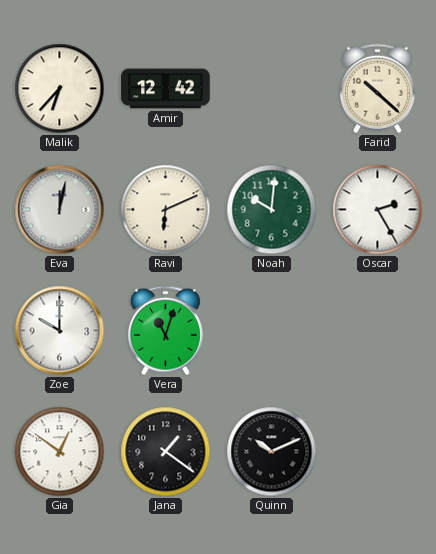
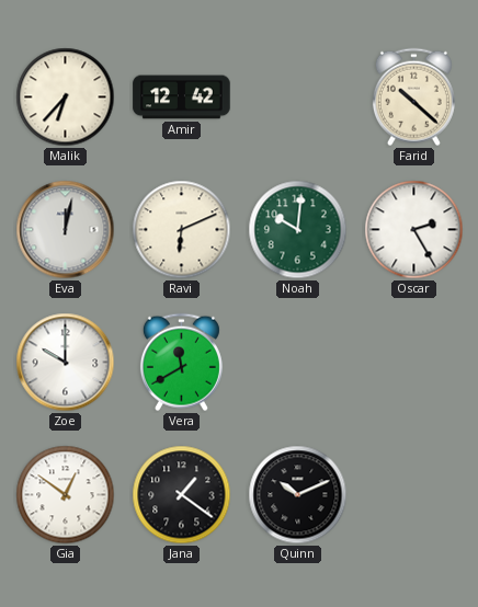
Vera: 11:03 -> 11:40
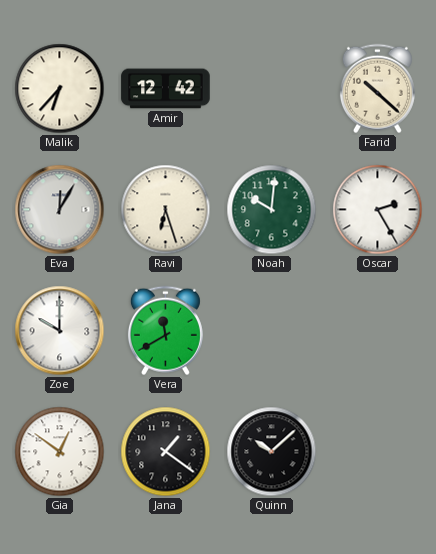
Eva: 12:02 -> 12:05
Ravi: 6:11 -> 6:27
Quinn: 10:11 -> 10:08
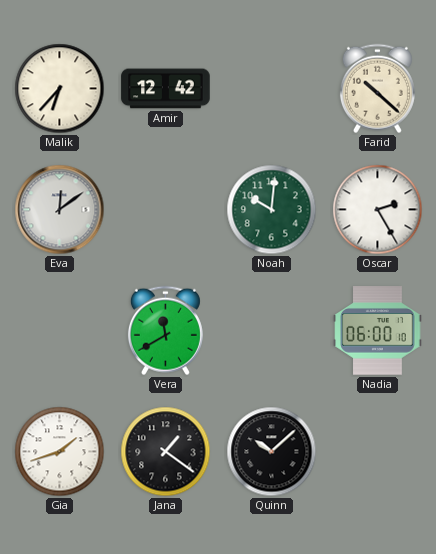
Eva: 12:05 -> 12:09
Ravi: 6:27 -> none
Zoe: 10:00 -> none
Nadia: none -> 06:00
Gia: 12:51 -> 1:42
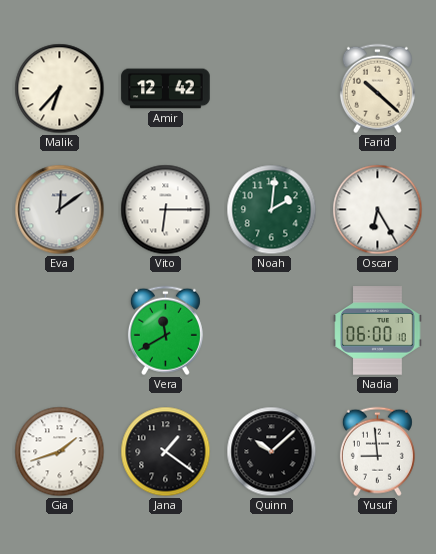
Vito: none -> 6:15
Noah: 10:01 -> 2:01
Oscar: 2:25 -> 6:25
Yusuf: none -> 8:59
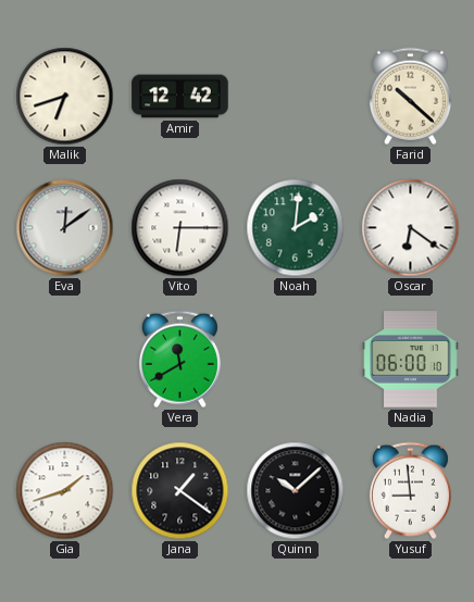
Malik: 6:37 -> 6:42
Oscar: 6:25 -> 6:21
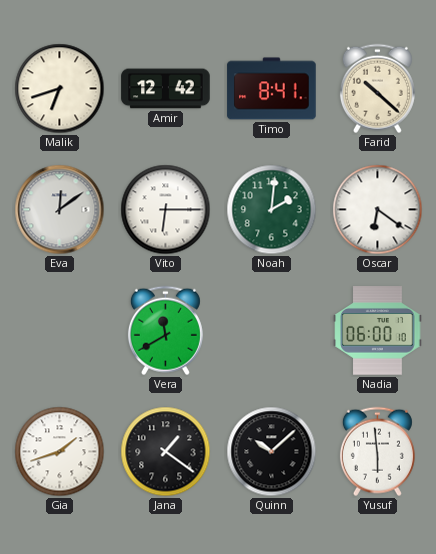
Timo: none -> 8:41
Yusuf: 8:59 -> 5:59
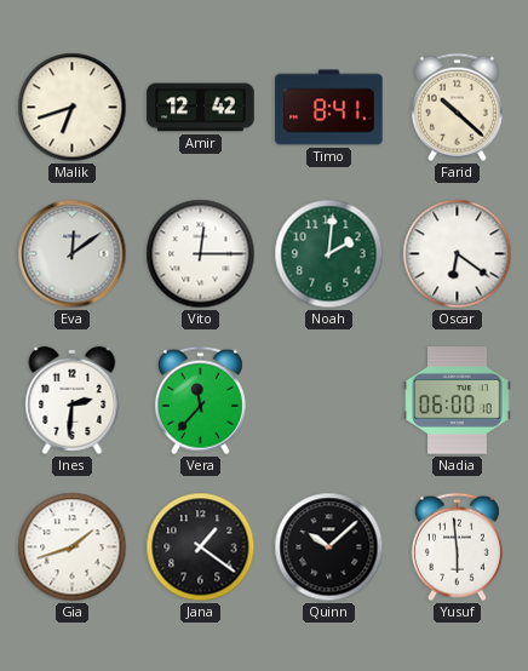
Vito: 6:15 -> 12:15
Ines: none -> 2:31
Vera: 11:40 -> 11:37
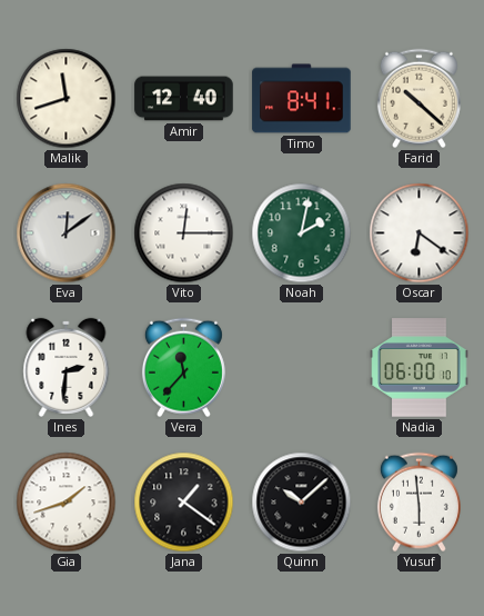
Malik: 6:42 -> 11:42
Amir: 12:42 -> 12:40
Noah: 2:01 -> 2:02
